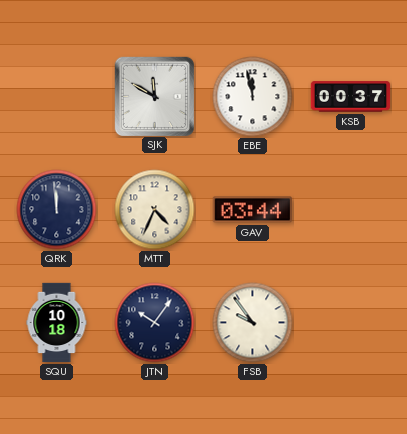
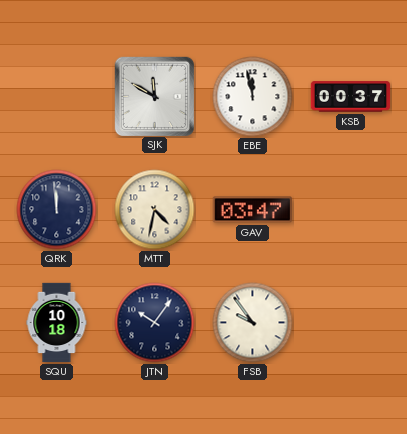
MTT: 4:34 -> 4:32
GAV: 03:44 -> 03:47
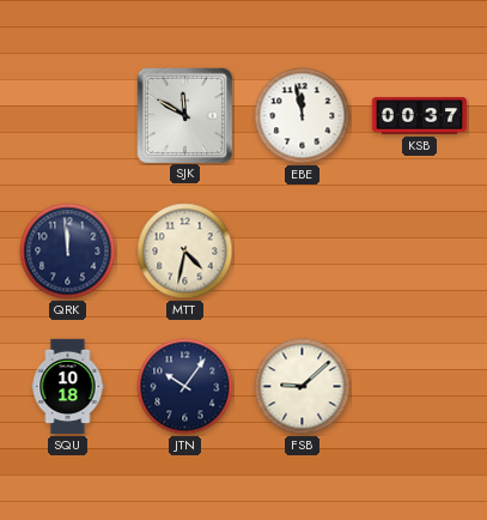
GAV: 03:47 -> none
FSB: 9:54 -> 9:08
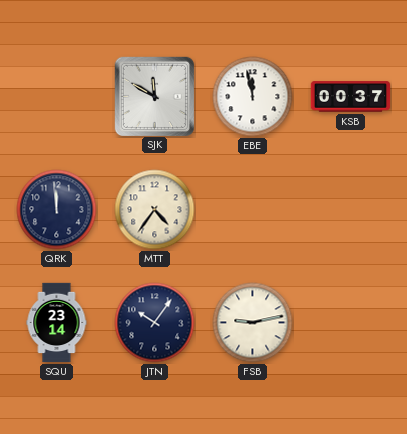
MTT: 4:32 -> 4:36
SQU: 10:18 -> 23:14
FSB: 9:08 -> 9:13
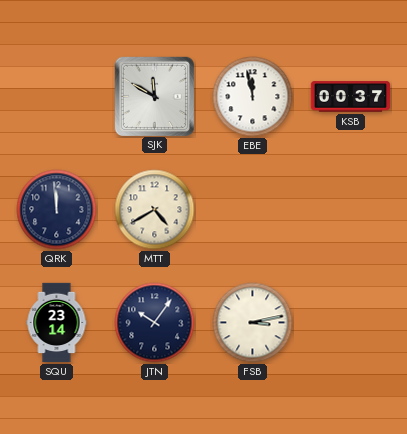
MTT: 4:36 -> 4:40
FSB: 9:13 -> 3:13
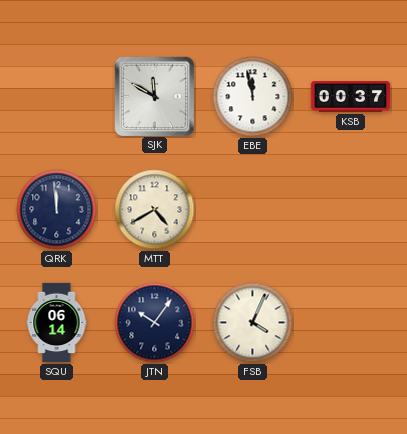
SQU: 23:14 -> 06:14
FSB: 3:13 -> 4:04
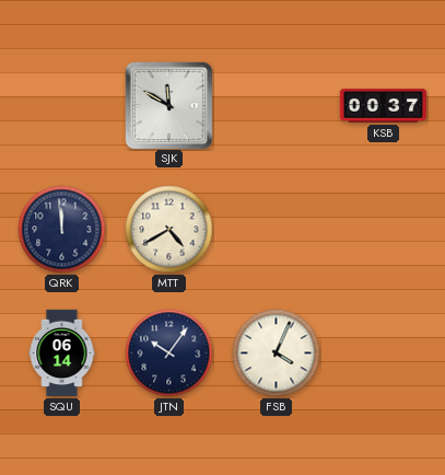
EBE: 11:58 -> none
